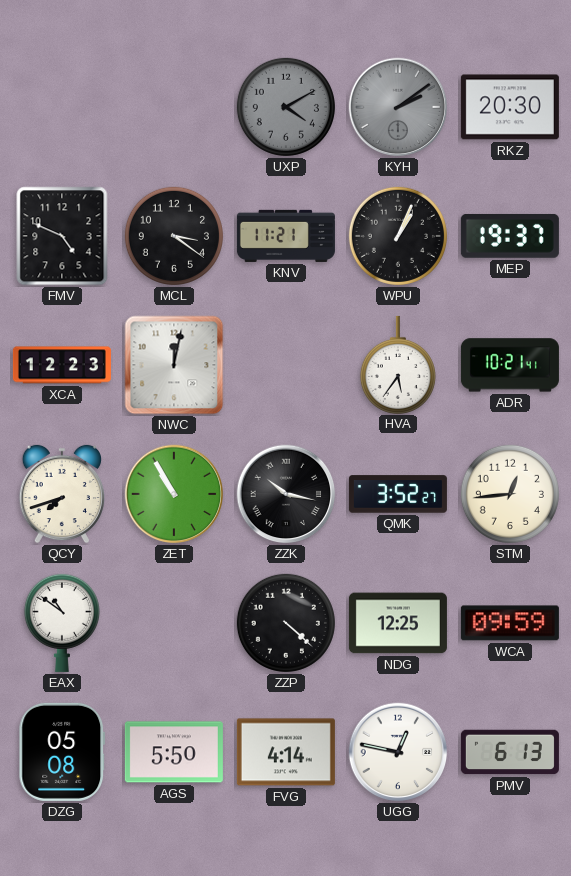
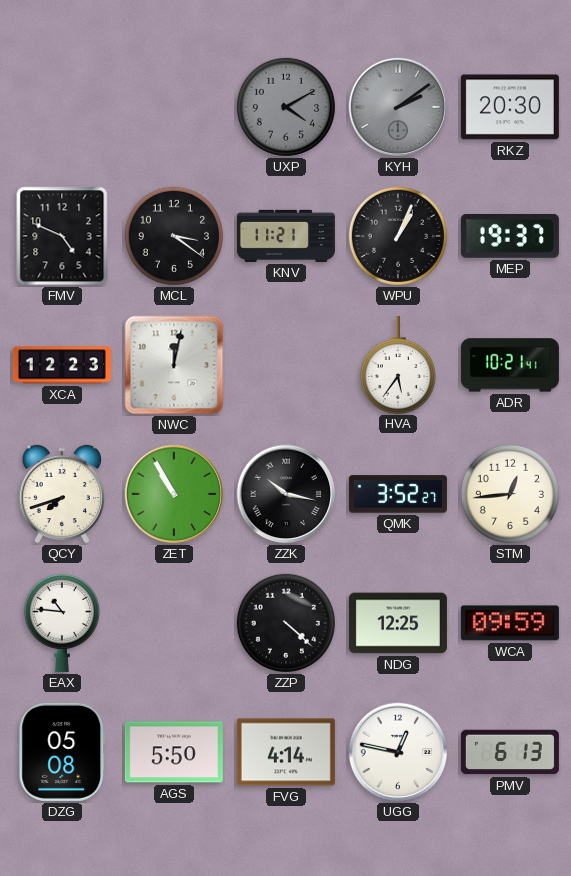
EAX: 10:51 -> 10:46
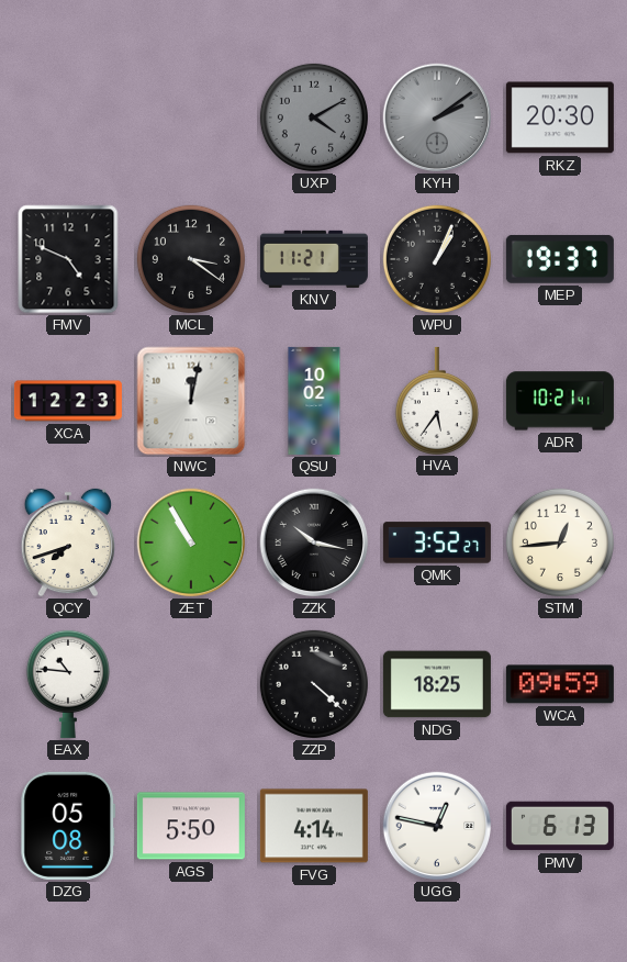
QSU: none -> 10:02
NDG: 12:25 -> 18:25
